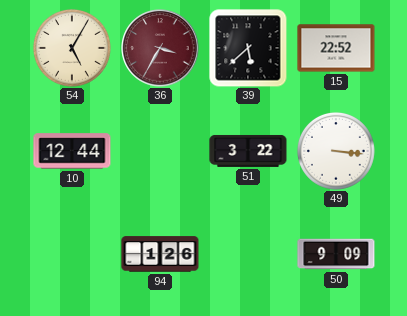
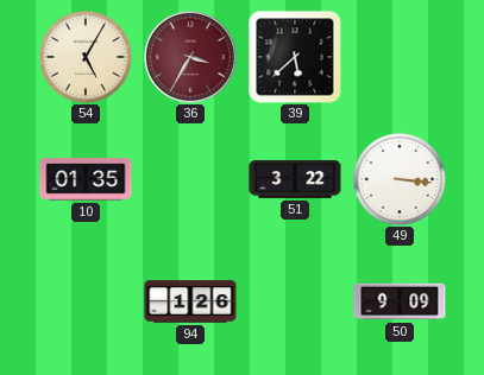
15: 22:52 -> none
10: 12:44 -> 01:35
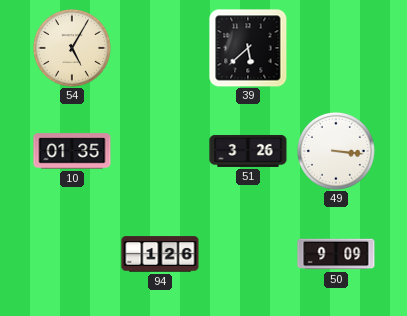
36: 3:35 -> none
51: 3:22 -> 3:26
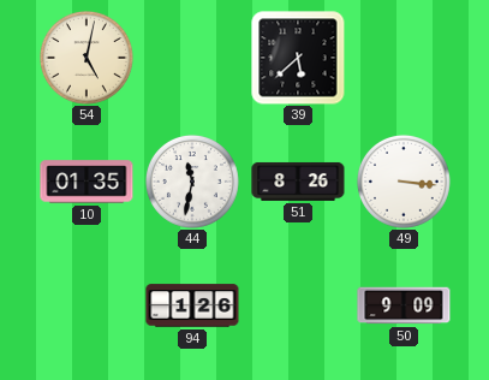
54: 5:05 -> 5:02
44: none -> 11:32
51: 3:26 -> 8:26
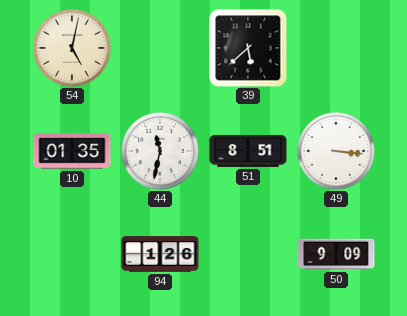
51: 8:26 -> 8:51
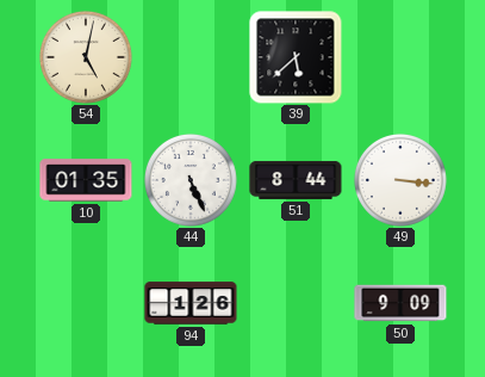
44: 11:32 -> 5:26
51: 8:51 -> 8:44
